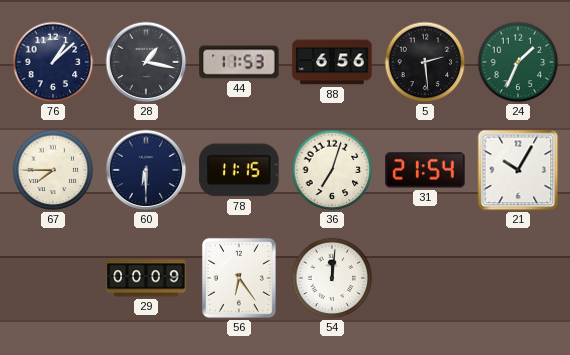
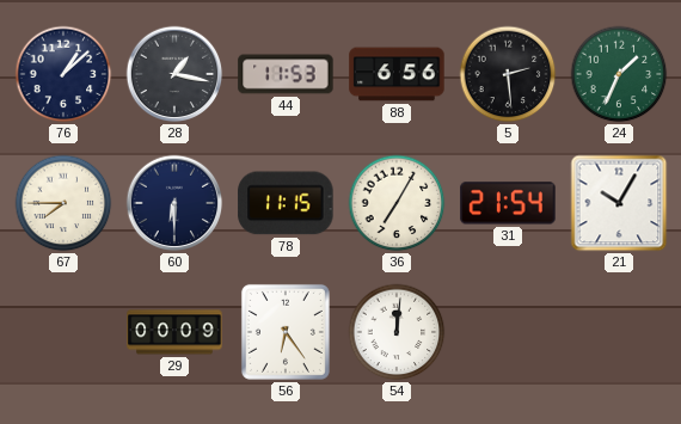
36: 7:03 -> 7:05
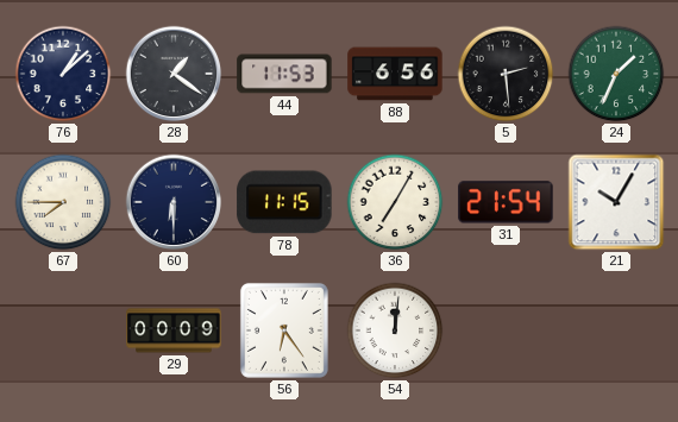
28: 1:17 -> 1:21
